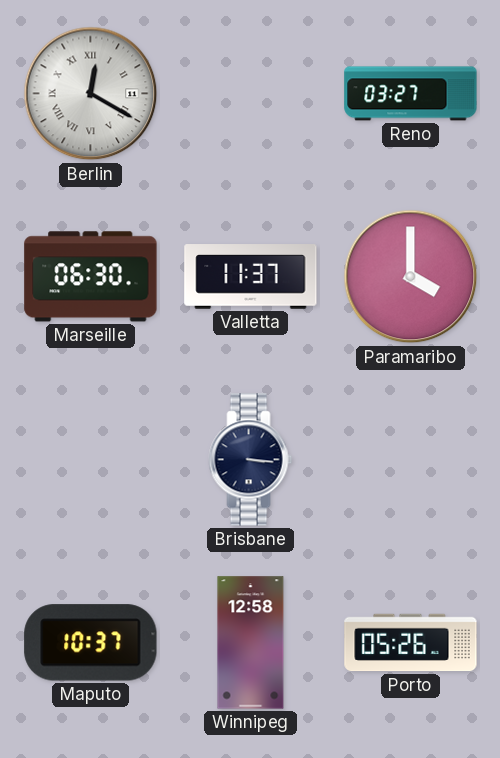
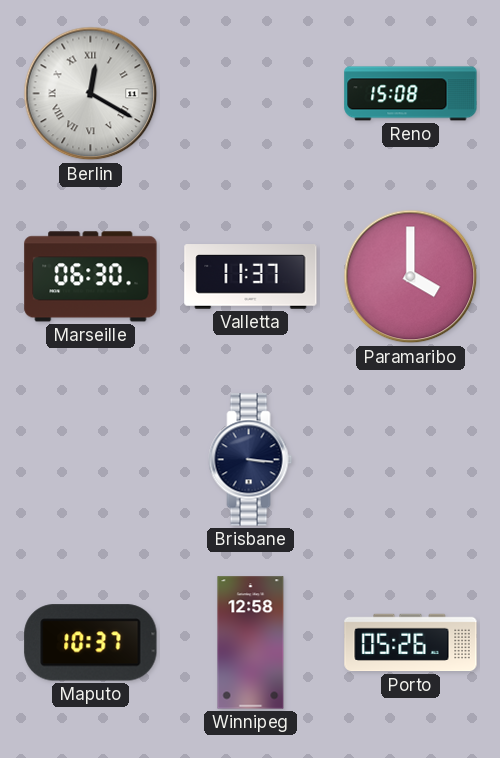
Reno: 03:27 -> 15:08
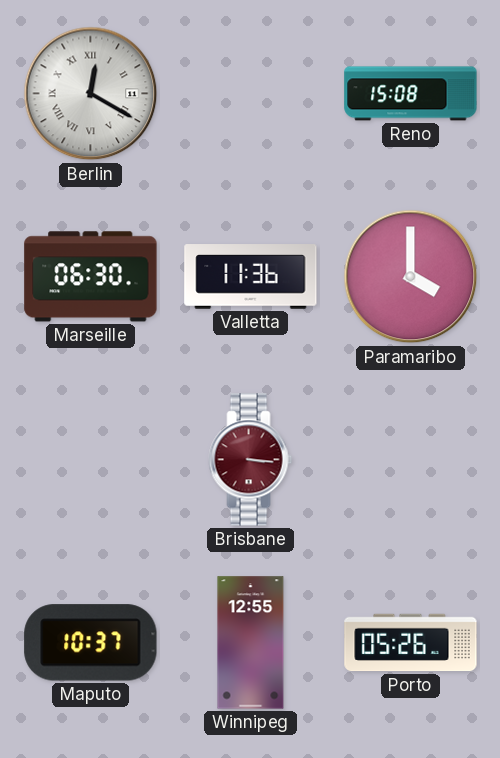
Valletta: 11:37 -> 11:36
Brisbane dial: navy -> burgundy
Winnipeg: 12:58 -> 12:55
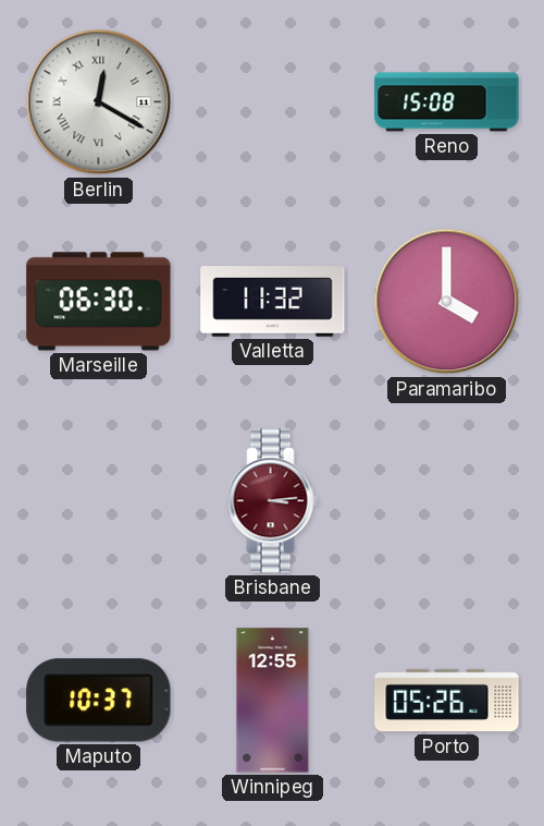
Valletta: 11:36 -> 11:32
Brisbane: 3:16 -> 3:14
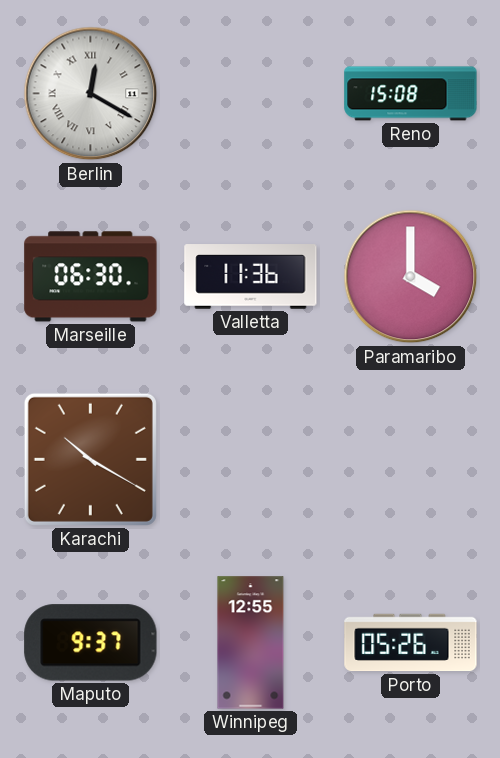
Valletta: 11:32 -> 11:36
Karachi: none -> 10:20
Brisbane: 3:14 -> none
Maputo: 10:37 -> 9:37
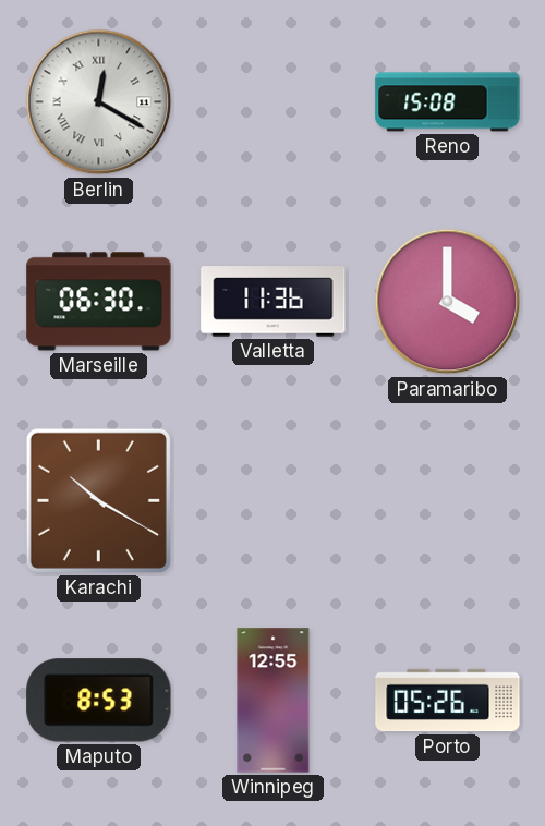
Maputo: 9:37 -> 8:53
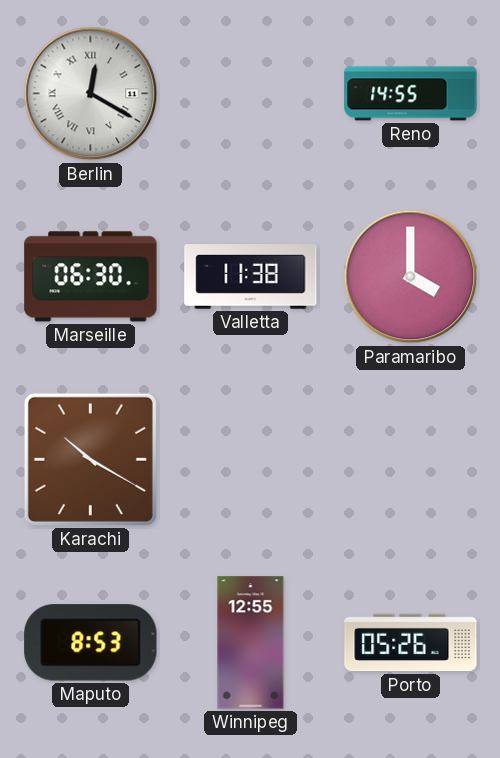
Reno: 15:08 -> 14:55
Valletta: 11:36 -> 11:38
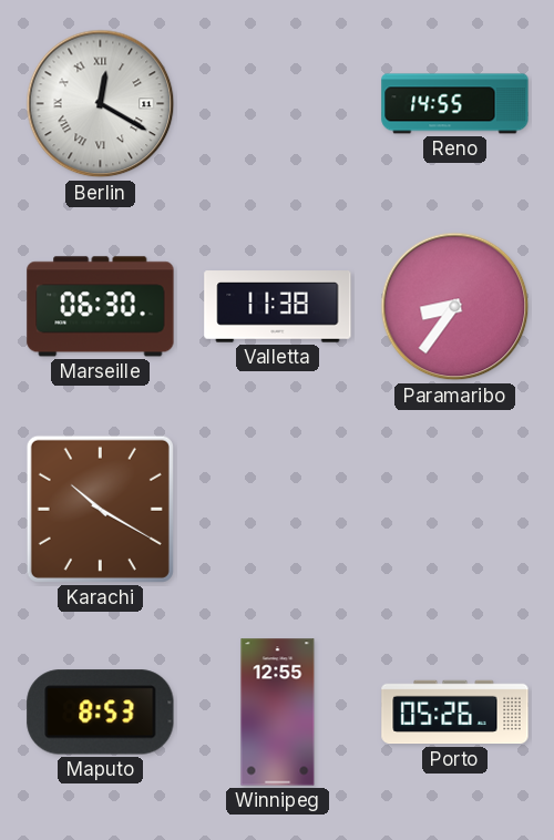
Paramaribo: 4:00 -> 8:36
